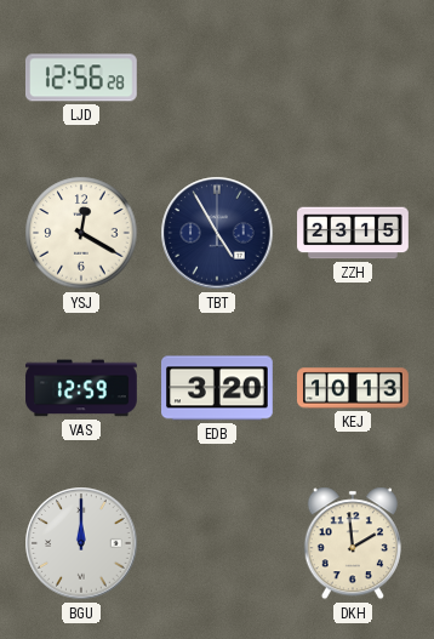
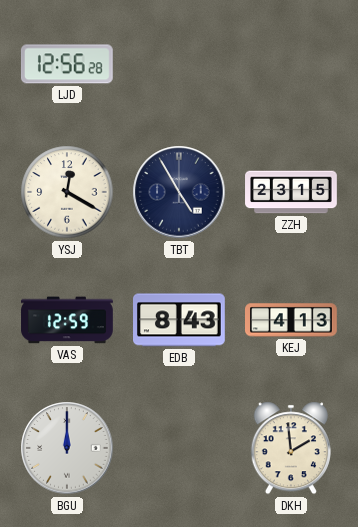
EDB: 3:20 -> 8:43
KEJ: 10:13 -> 4:13
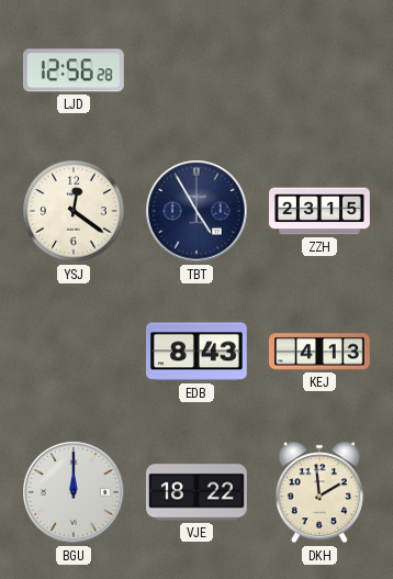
YSJ: 12:20 -> 12:21
VAS: 12:59 -> none
VJE: none -> 18:22
